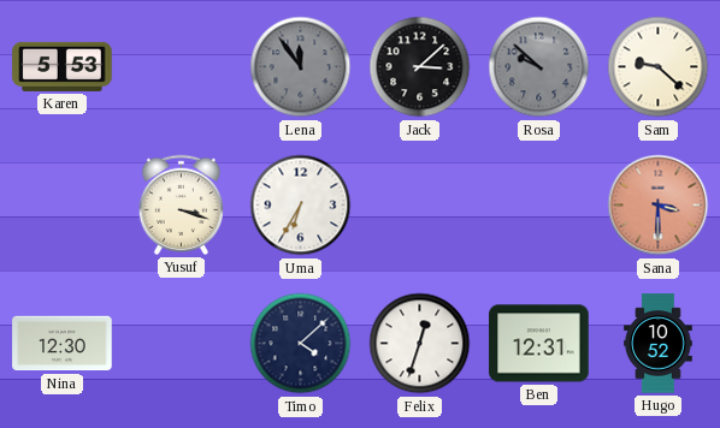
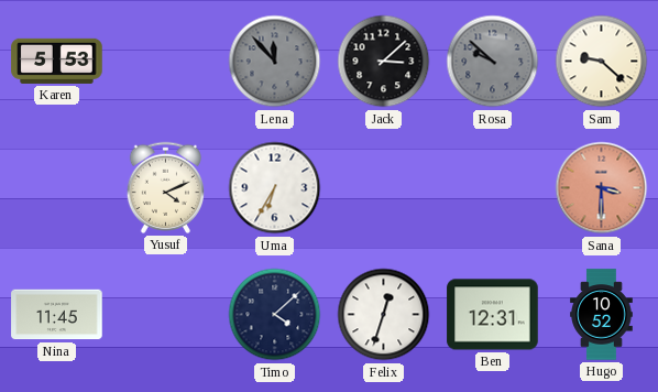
Lena: 11:54 -> 11:53
Yusuf: 3:18 -> 4:11
Nina: 12:30 -> 11:45
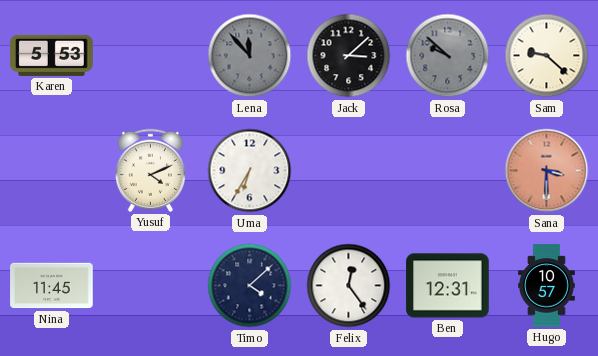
Felix: 12:33 -> 12:24
Hugo: 10:52 -> 10:57
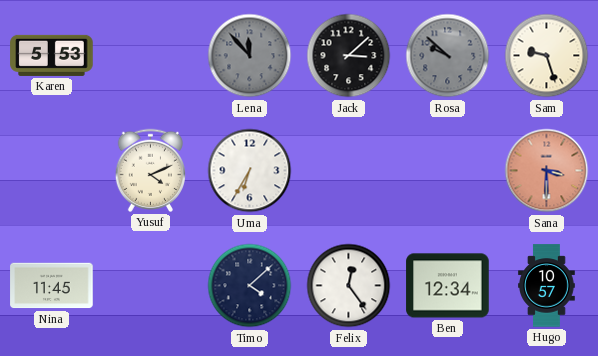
Sam: 9:22 -> 9:27
Ben: 12:31 -> 12:34
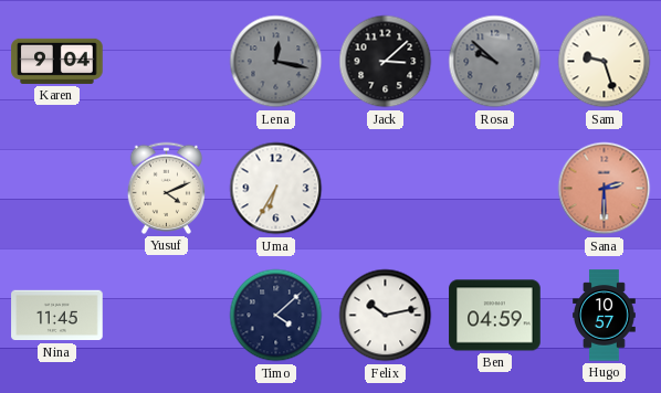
Karen: 5:53 -> 9:04
Lena: 11:53 -> 12:17
Sana: 3:30 -> 2:30
Felix: 12:24 -> 10:13
Ben: 12:34 -> 04:59
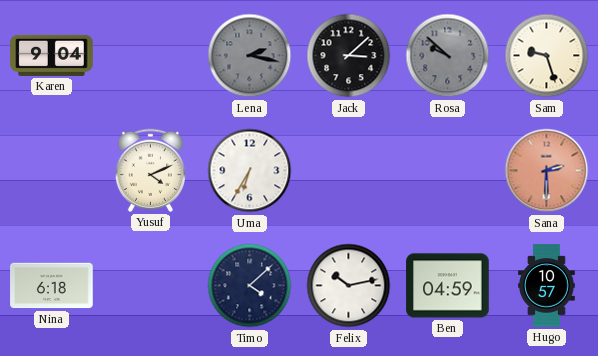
Lena: 12:17 -> 2:17
Nina: 11:45 -> 6:18
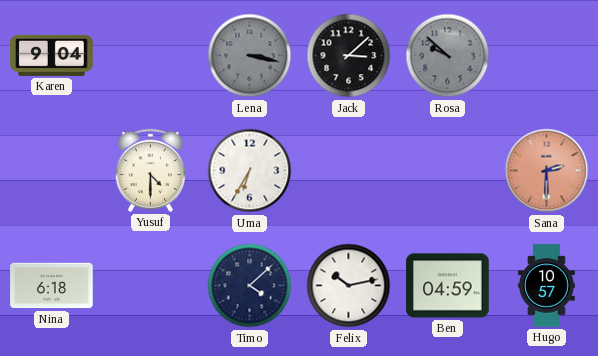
Lena: 2:17 -> 3:17
Sam: 9:27 -> none
Yusuf: 4:11 -> 4:30
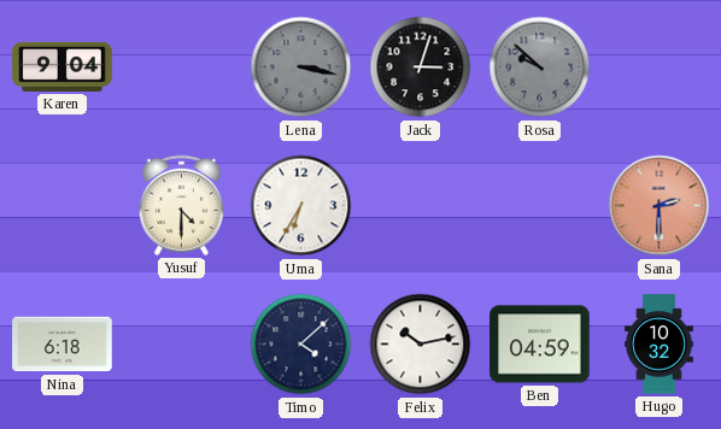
Jack: 3:08 -> 3:03
Hugo: 10:57 -> 10:32
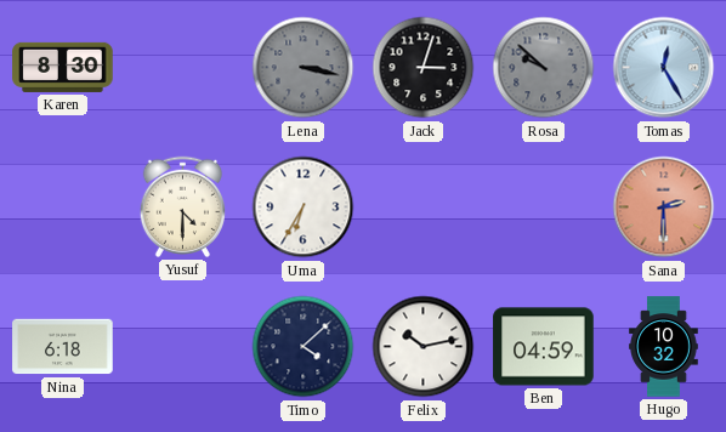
Karen: 9:04 -> 8:30
Tomas: none -> 12:25
